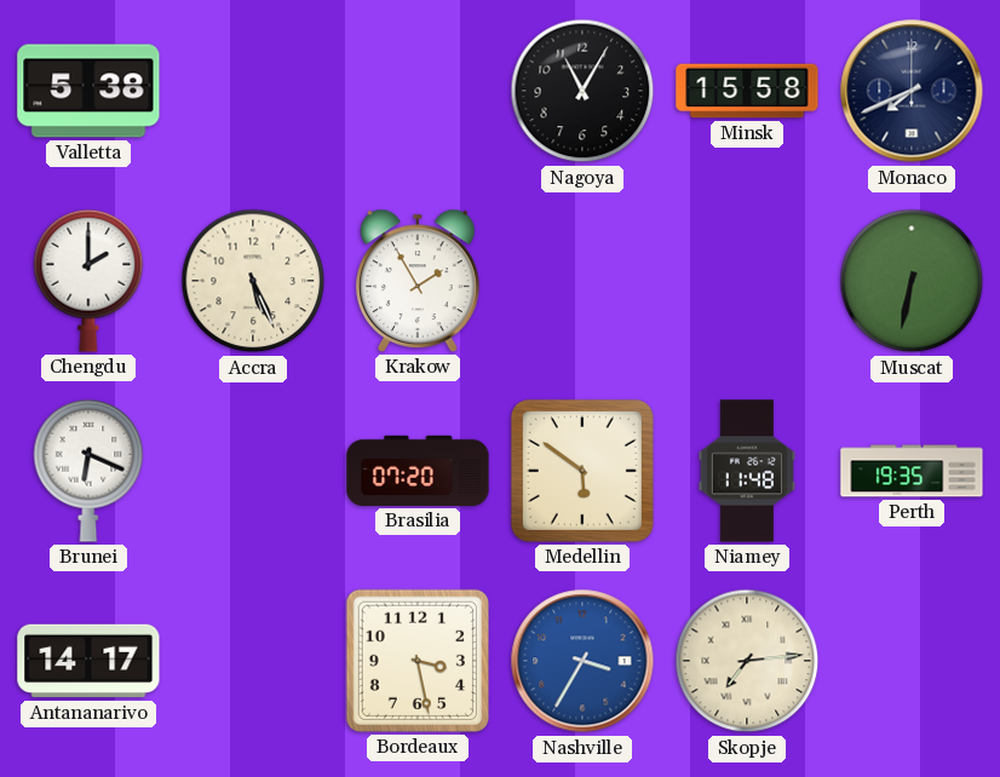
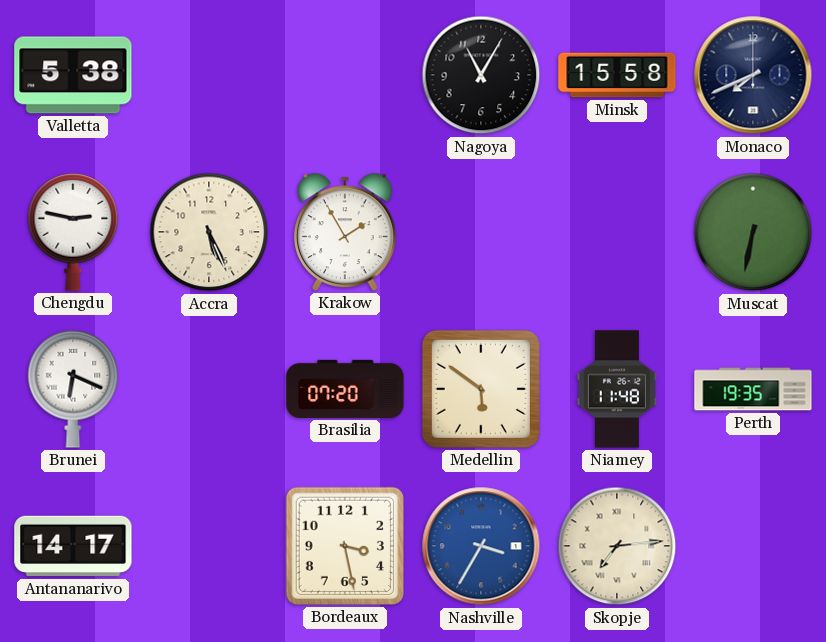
Chengdu: 2:00 -> 2:47
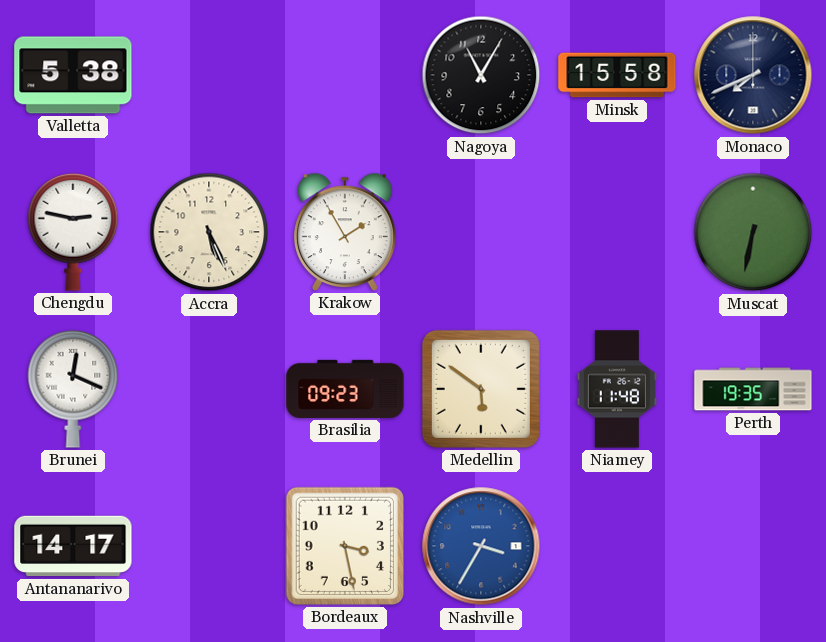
Brunei: 6:19 -> 12:19
Brasilia: 07:20 -> 09:23
Skopje: 7:14 -> none
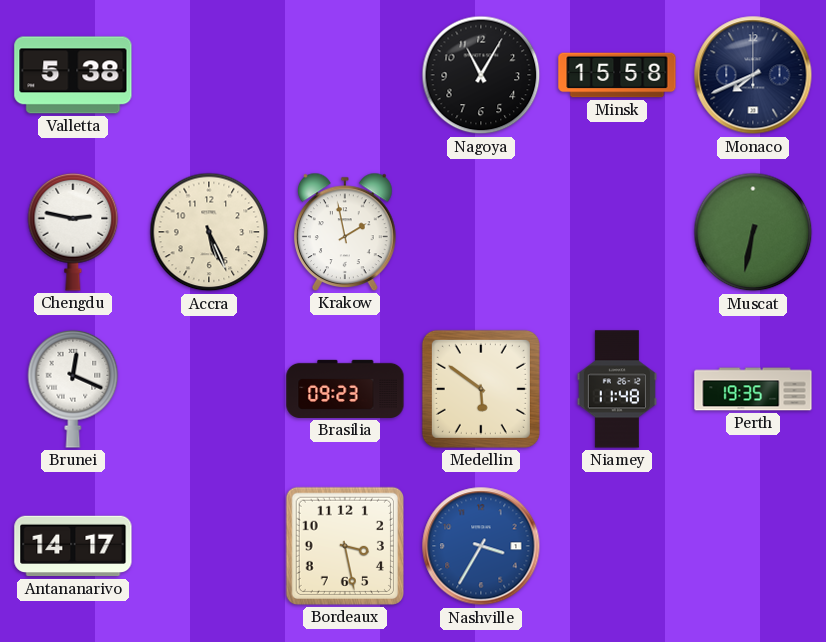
Krakow: 1:55 -> 1:58
